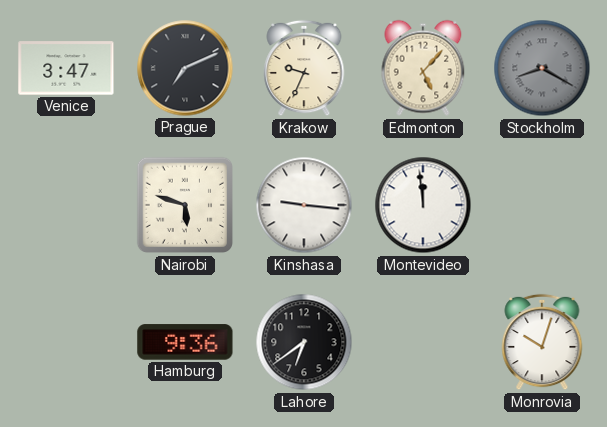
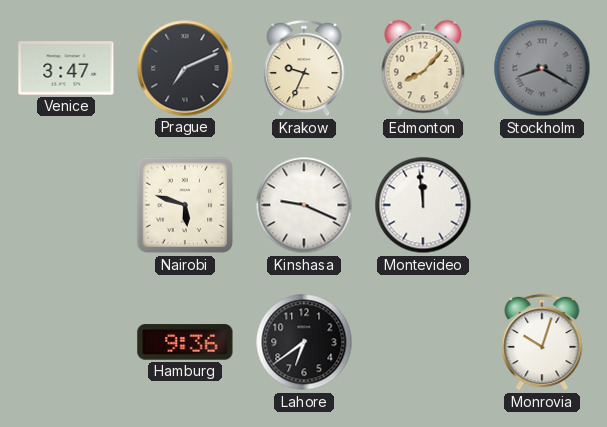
Edmonton: 5:07 -> 8:07
Kinshasa: 9:16 -> 9:19
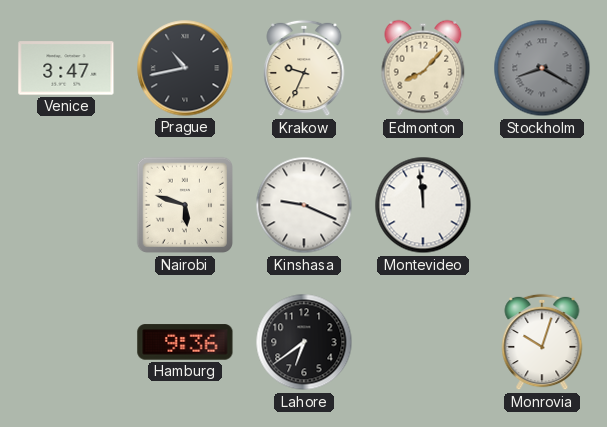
Prague: 7:11 -> 10:43
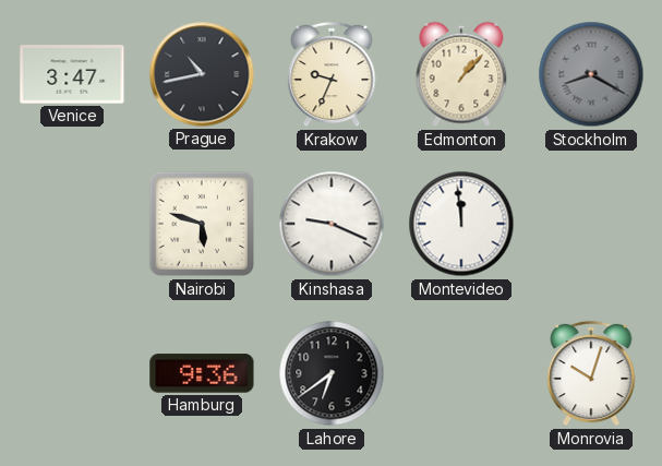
Edmonton: 8:07 -> 1:07
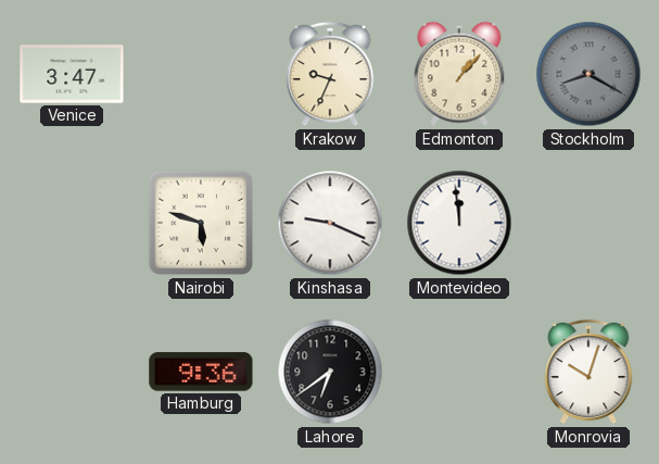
Prague: 10:43 -> none
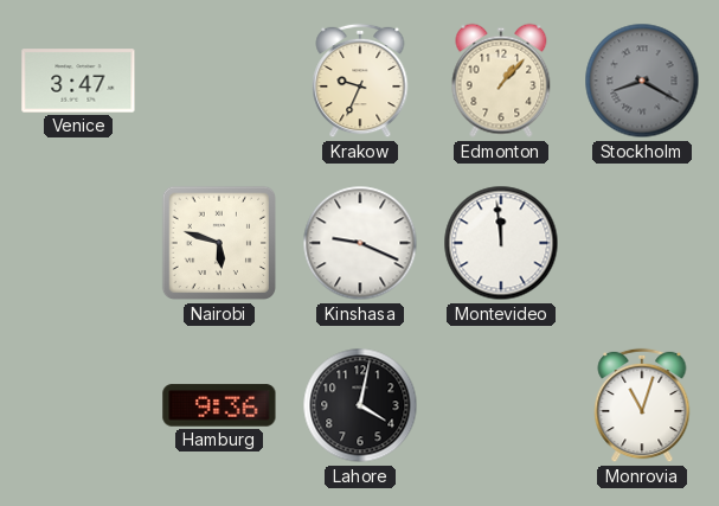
Lahore: 6:39 -> 4:02
Monrovia: 10:03 -> 11:03
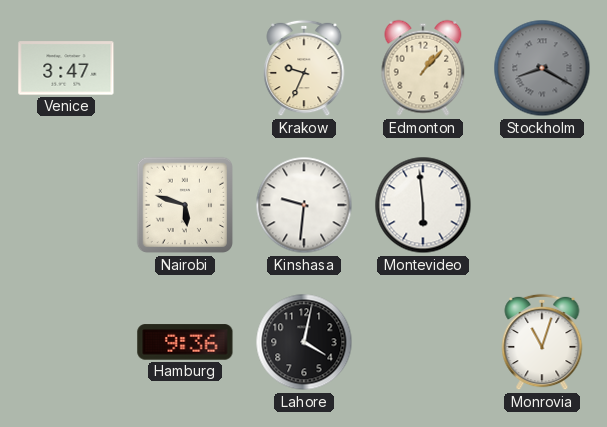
Kinshasa: 9:19 -> 9:31
Montevideo: 11:59 -> 5:59
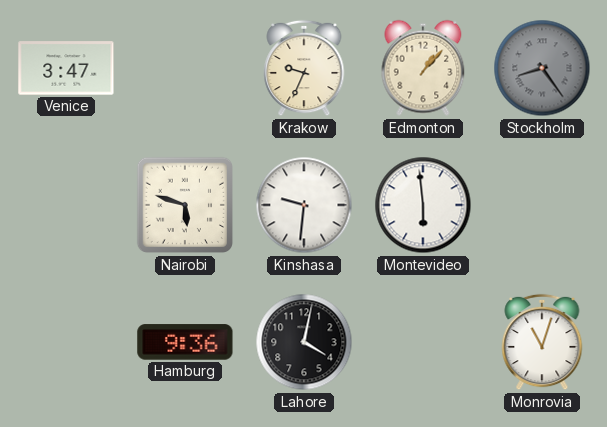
Stockholm: 8:20 -> 8:24
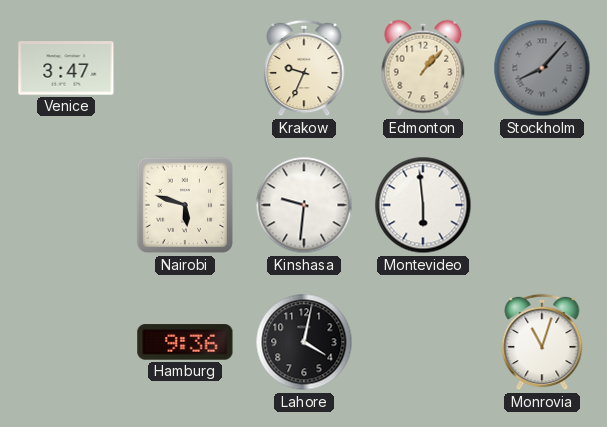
Stockholm: 8:24 -> 8:07
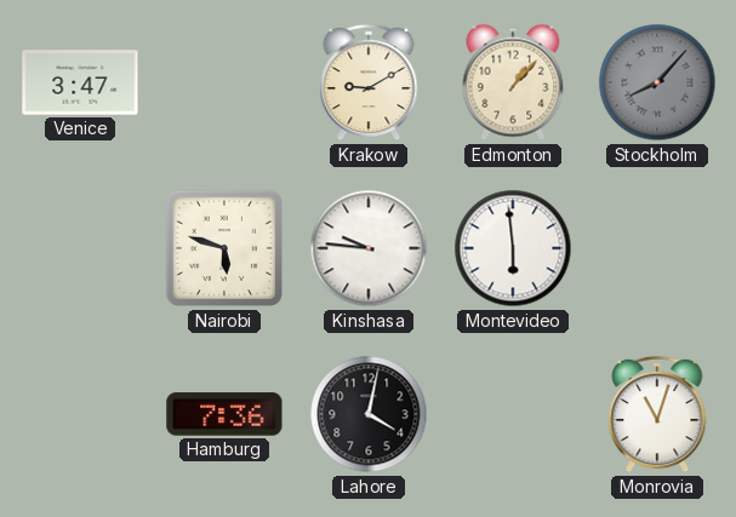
Krakow: 9:34 -> 9:10
Kinshasa: 9:31 -> 9:46
Hamburg: 9:36 -> 7:36
